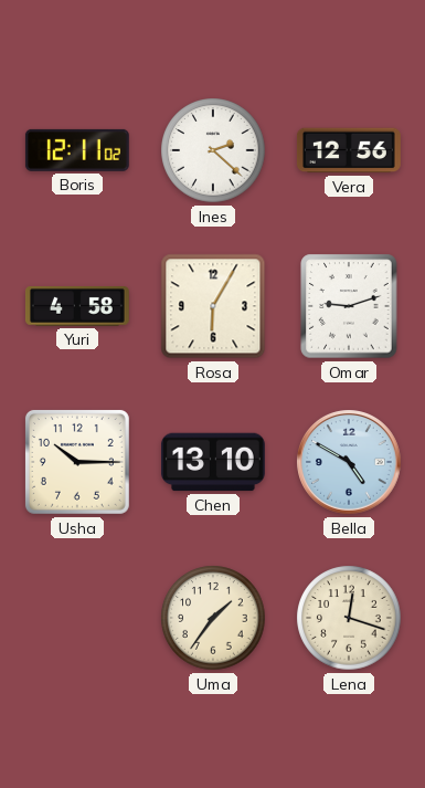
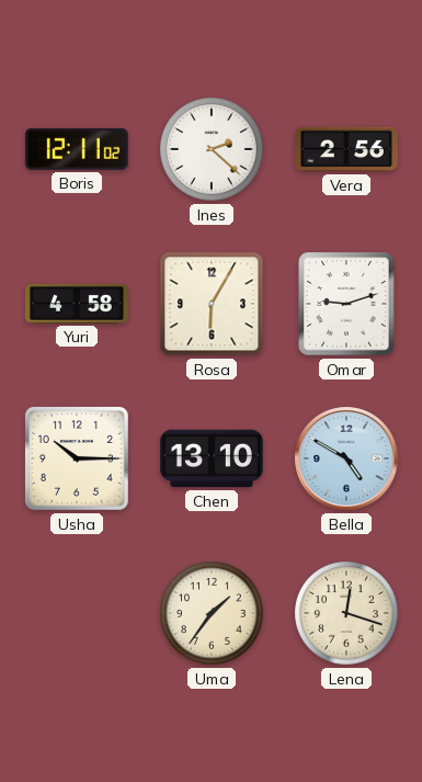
Vera: 12:56 -> 2:56
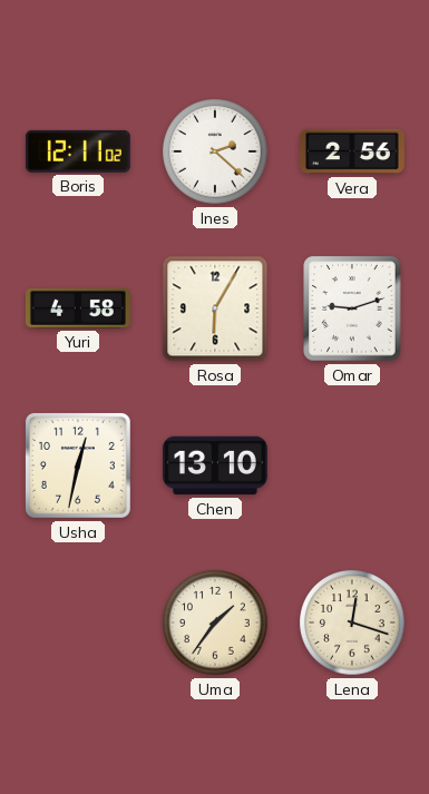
Usha: 10:15 -> 12:32
Bella: 4:50 -> none
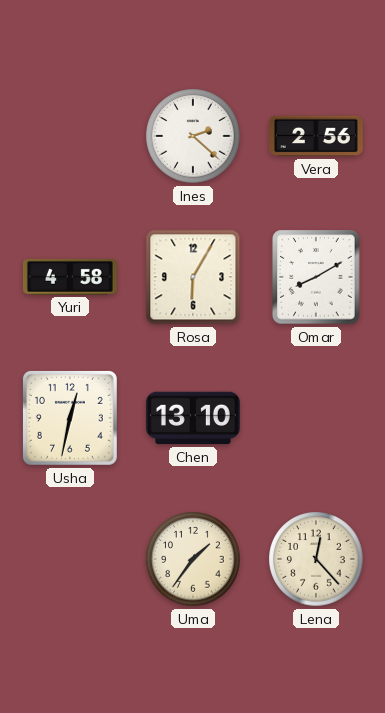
Boris: 12:11 -> none
Omar: 9:12 -> 8:10
Lena: 12:18 -> 12:23
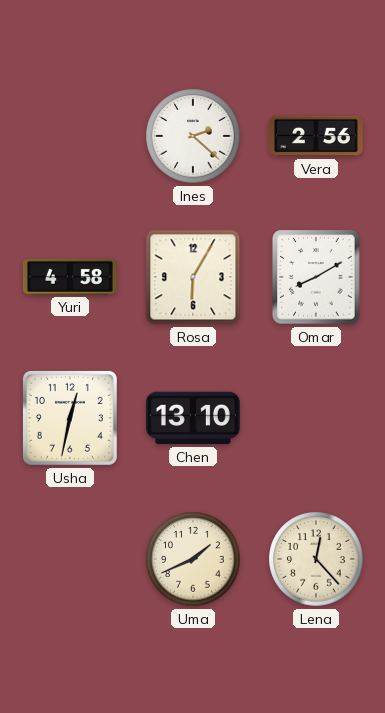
Uma: 1:36 -> 1:41
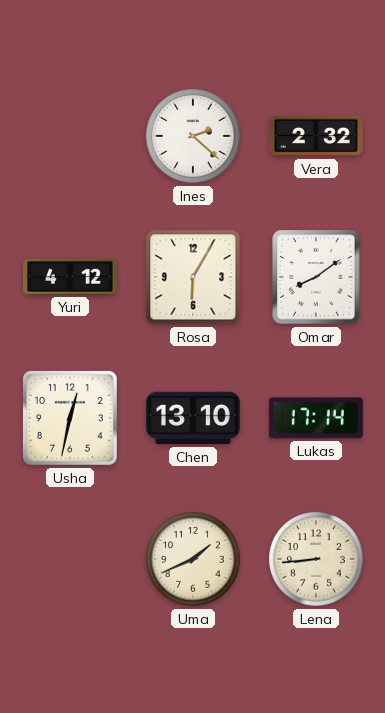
Vera: 2:56 -> 2:32
Yuri: 4:58 -> 4:12
Omar: 8:10 -> 8:09
Lukas: none -> 17:14
Lena: 12:23 -> 8:44
